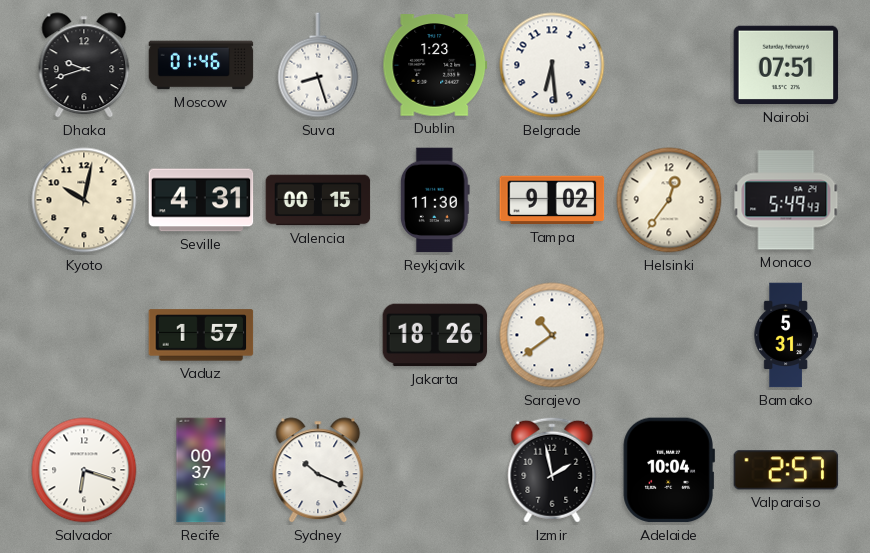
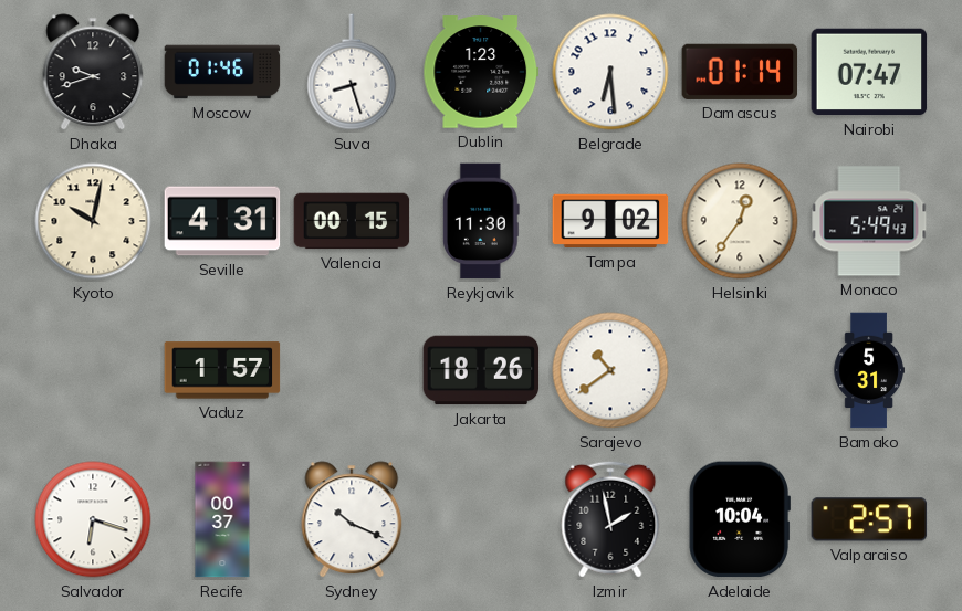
Damascus: none -> 01:14
Nairobi: 07:51 -> 07:47
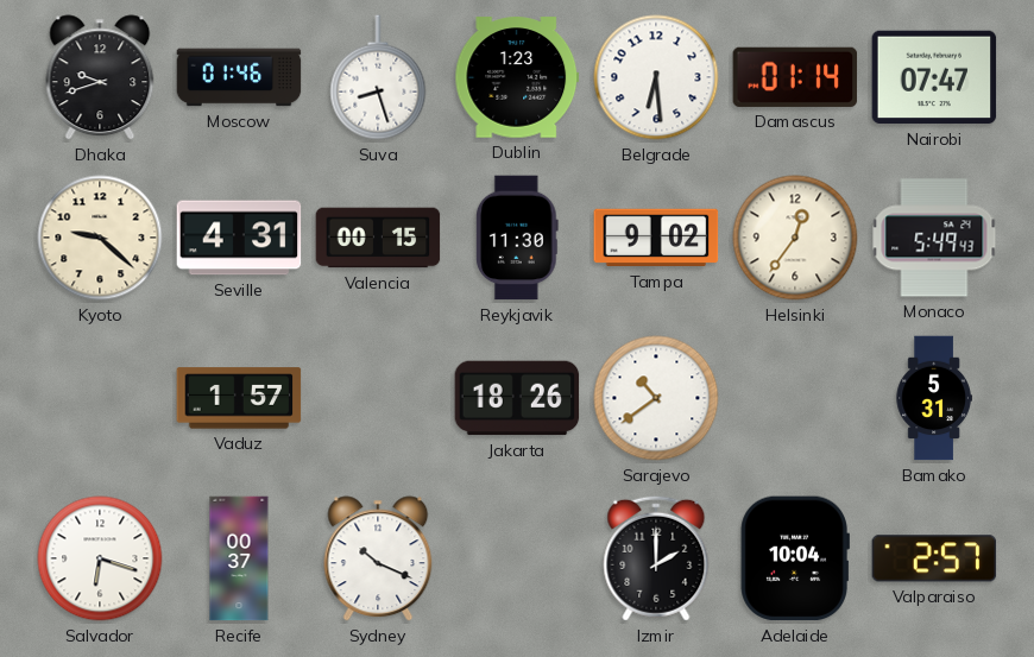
Kyoto: 10:02 -> 9:22
Izmir: 1:58 -> 2:00
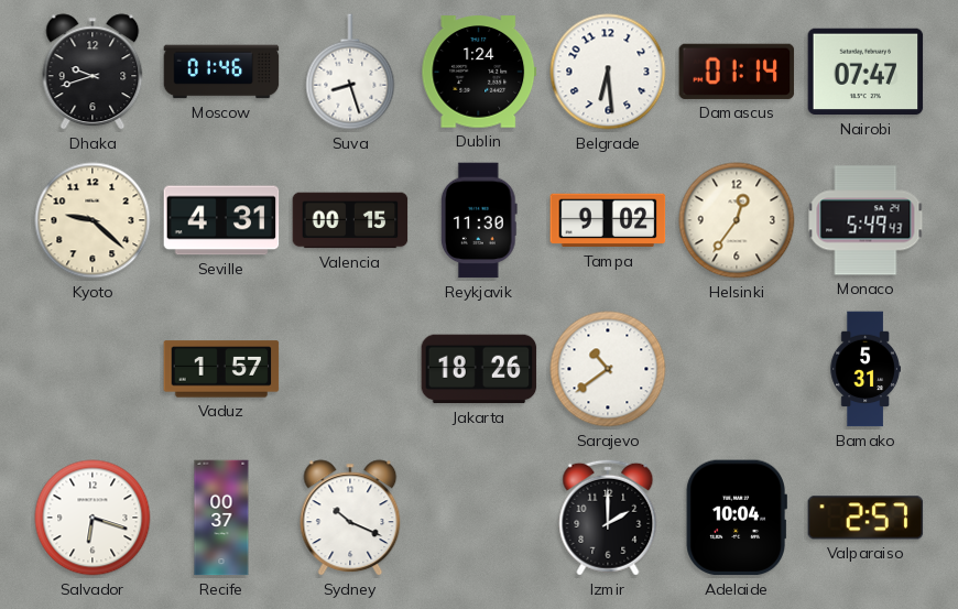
Dublin: 1:23 -> 1:24
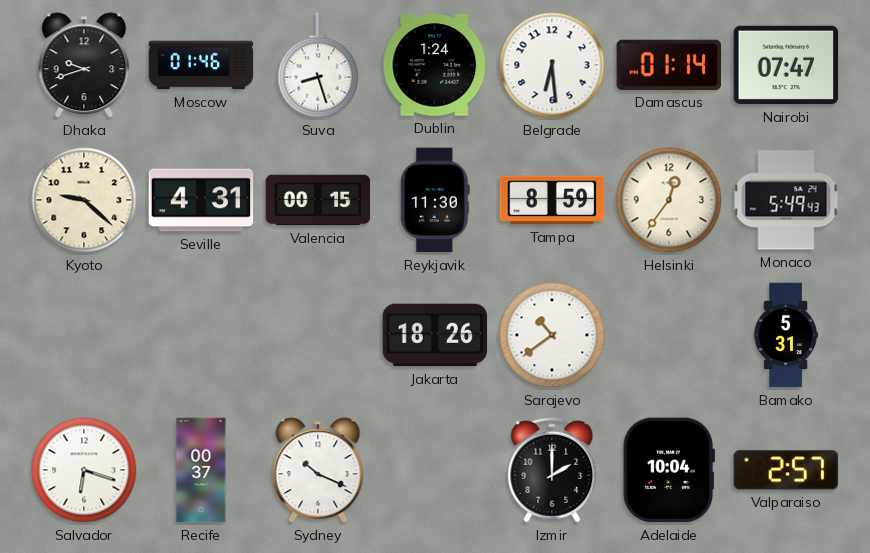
Tampa: 9:02 -> 8:59
Vaduz: 1:57 -> none
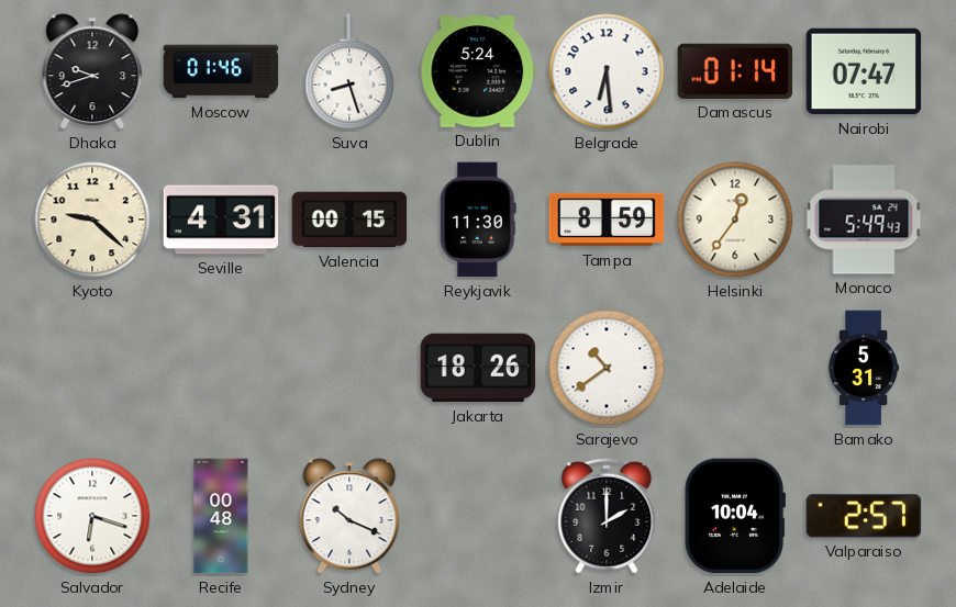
Dublin: 1:24 -> 5:24
Recife: 00:37 -> 00:48
